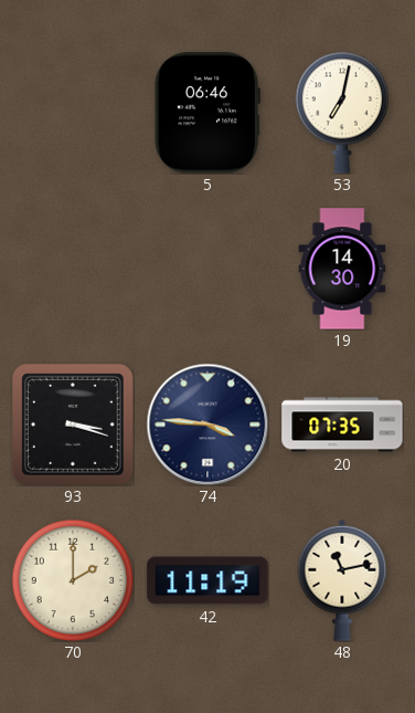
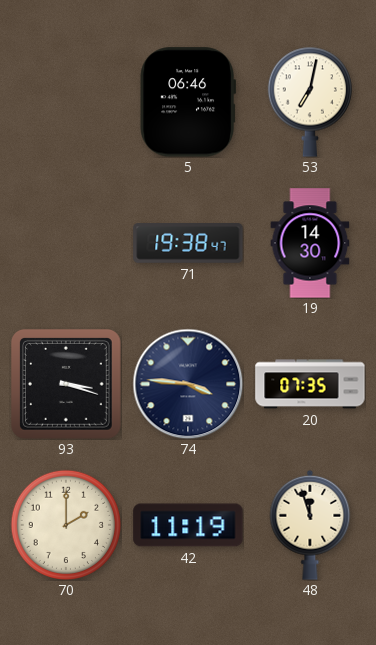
71: none -> 19:38
48: 11:13 -> 11:57
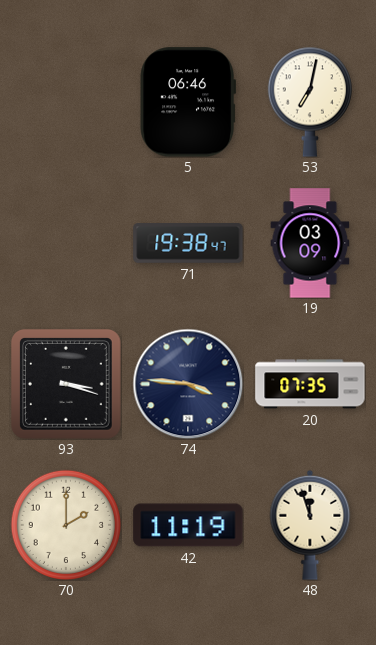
19: 14:30 -> 03:09
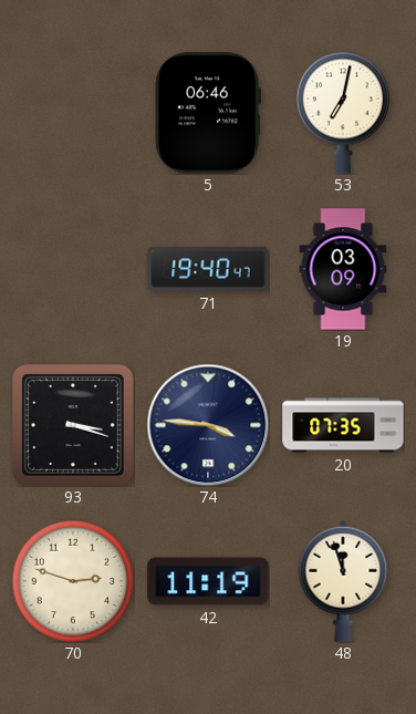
71: 19:38 -> 19:40
70: 2:00 -> 2:48
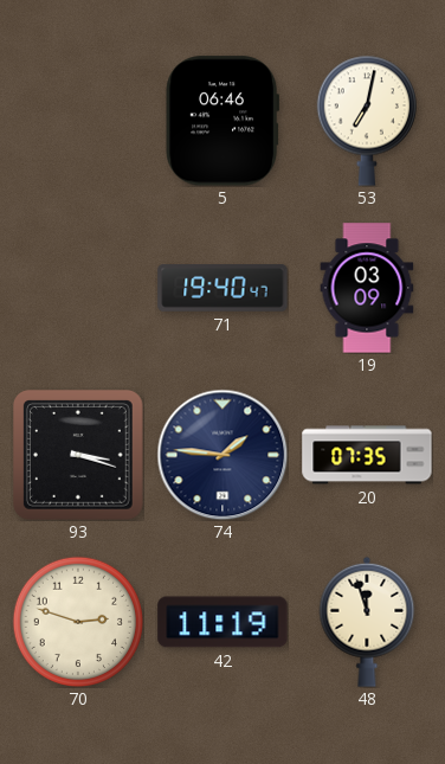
74: 3:46 -> 1:46
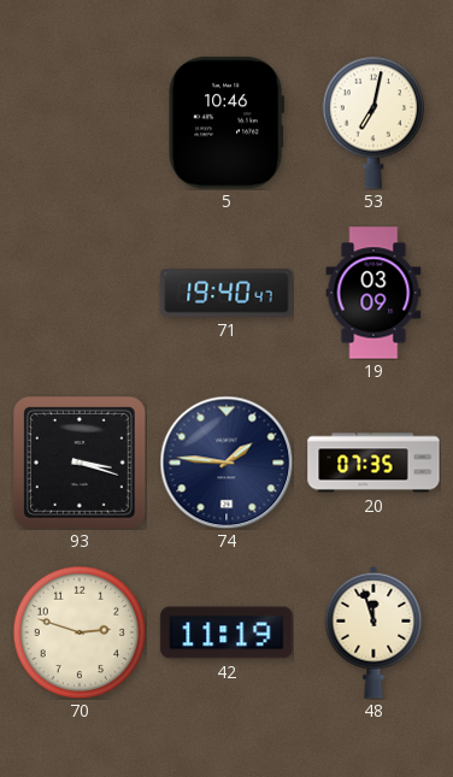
5: 06:46 -> 10:46
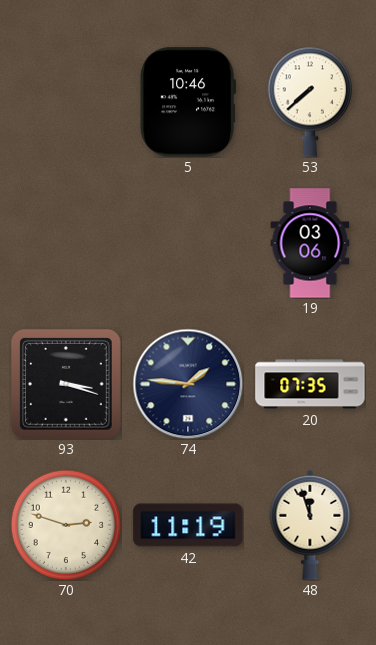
53: 7:02 -> 7:38
71: 19:40 -> none
19: 03:09 -> 03:06
